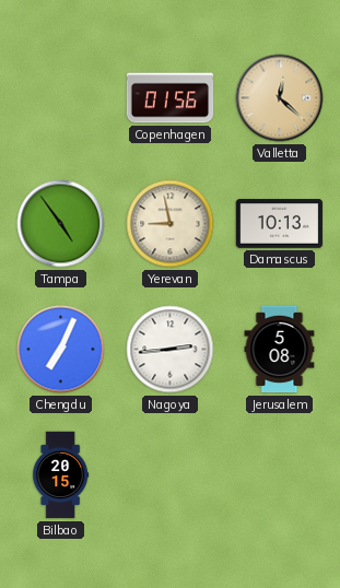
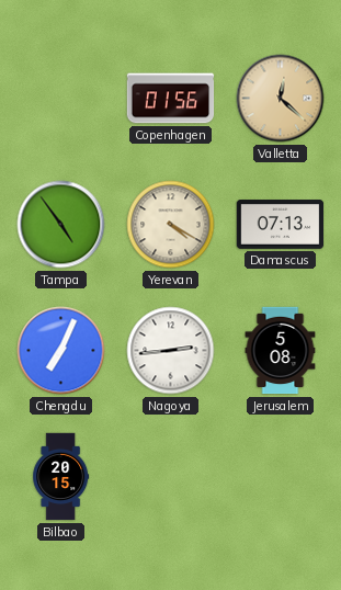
Yerevan: 8:58 -> 4:20
Damascus: 10:13 -> 07:13
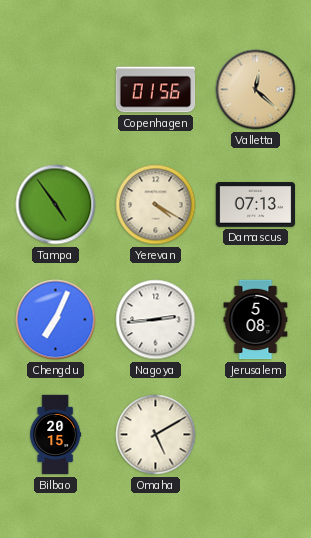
Omaha: none -> 5:10
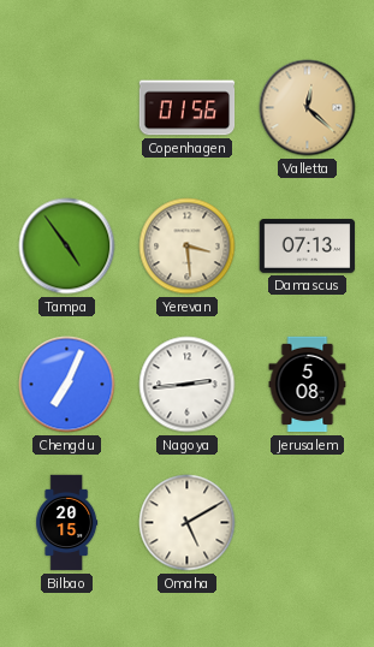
Yerevan: 4:20 -> 3:29
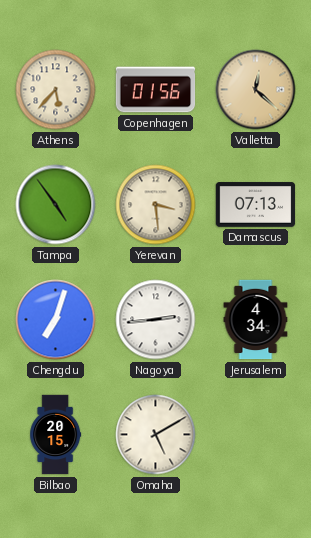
Athens: none -> 5:37
Chengdu: 7:04 -> 7:03
Jerusalem: 5:08 -> 4:34
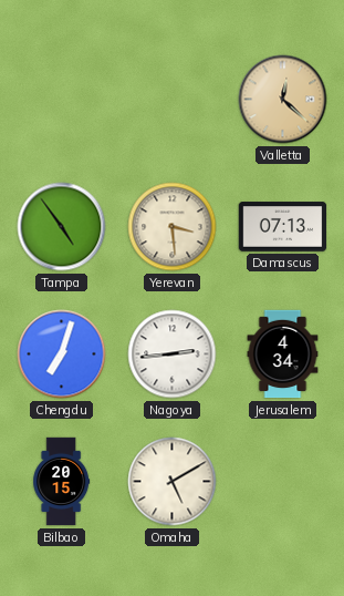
Athens: 5:37 -> none
Copenhagen: 01:56 -> none
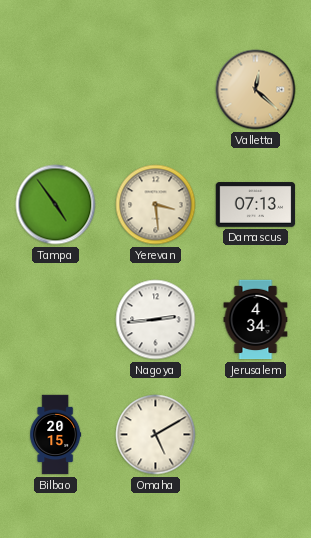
Chengdu: 7:03 -> none
